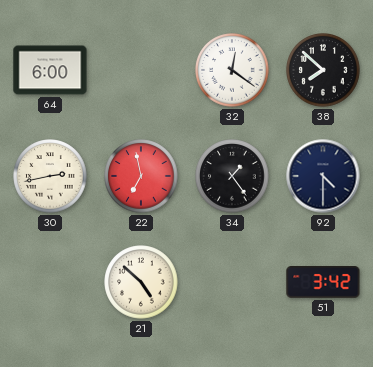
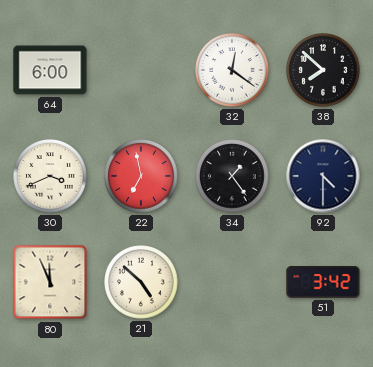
30: 2:43 -> 3:41
80: none -> 11:56
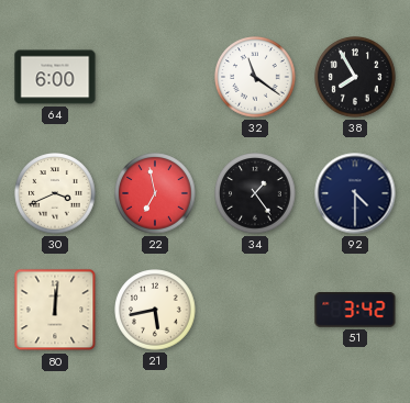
32: 12:21 -> 11:21
38: 7:52 -> 7:55
80: 11:56 -> 12:01
21: 4:52 -> 5:43
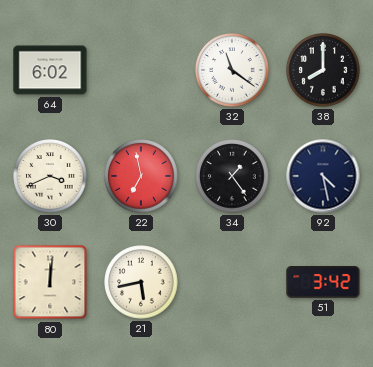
64: 6:00 -> 6:02
38: 7:55 -> 8:00
92: 4:30 -> 4:28
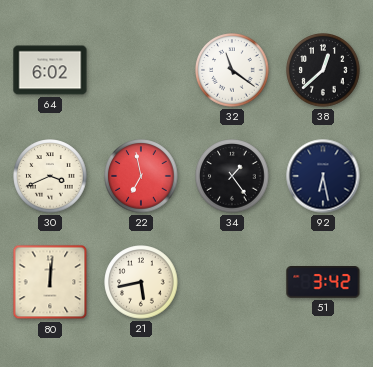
38: 8:00 -> 12:38
92: 4:28 -> 6:28
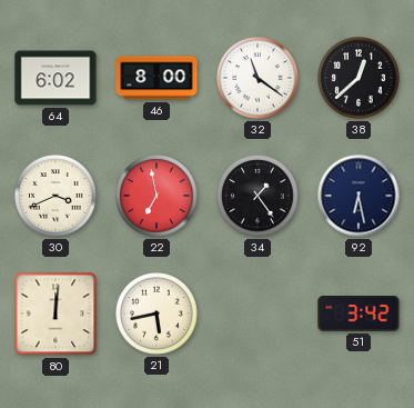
46: none -> 8:00
